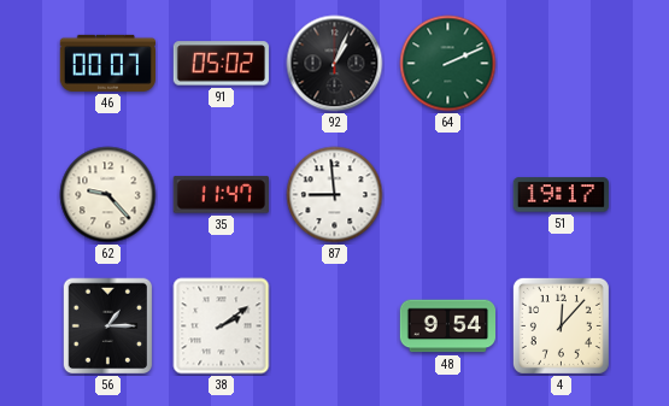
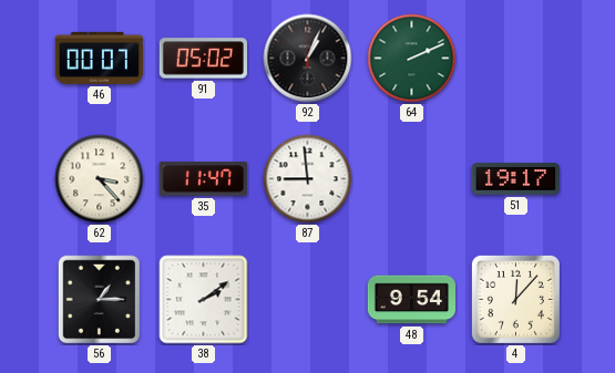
62: 9:23 -> 3:23
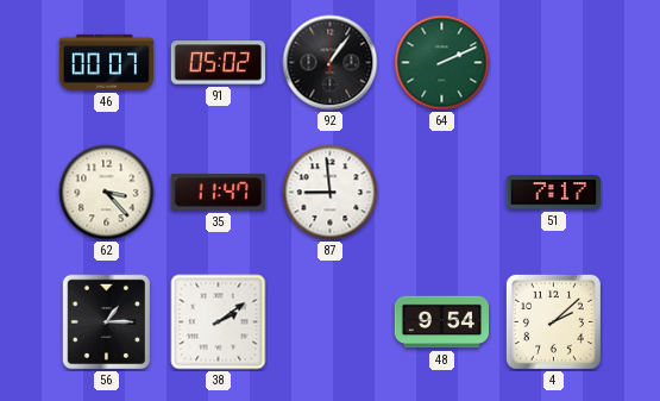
92: 1:04 -> 1:06
51: 19:17 -> 7:17
4: 12:07 -> 2:08
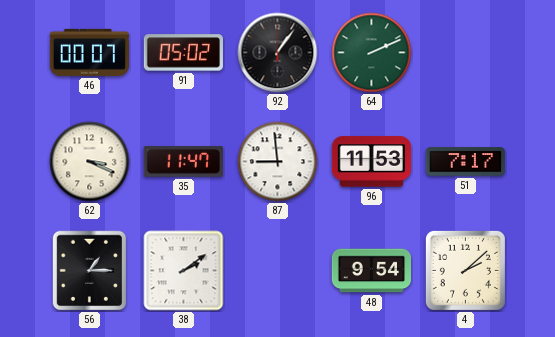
62: 3:23 -> 3:19
96: none -> 11:53
